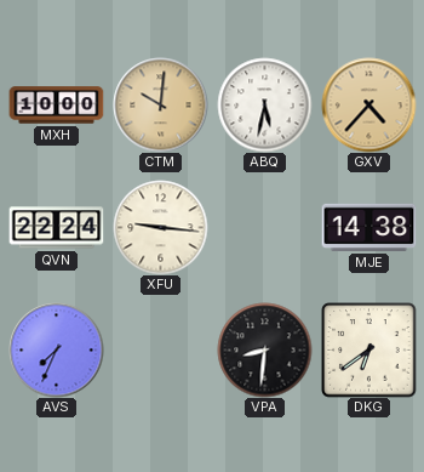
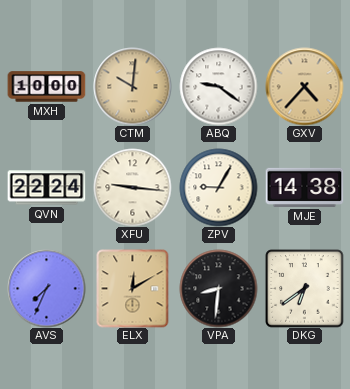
ABQ: 5:32 -> 9:21
ZPV: none -> 9:05
ELX: none -> 12:10
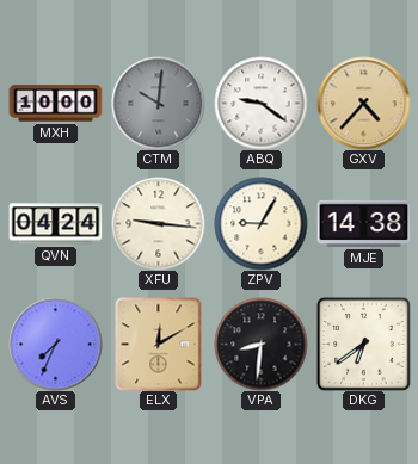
CTM dial: champagne -> grey
QVN: 22:24 -> 04:24
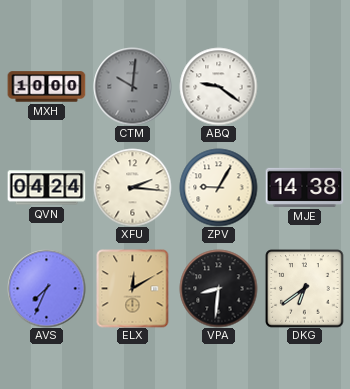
GXV: 4:37 -> none
XFU: 9:16 -> 2:16
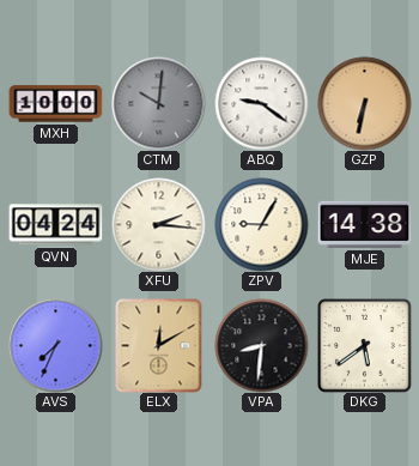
GZP: none -> 6:32
DKG: 6:39 -> 5:39
